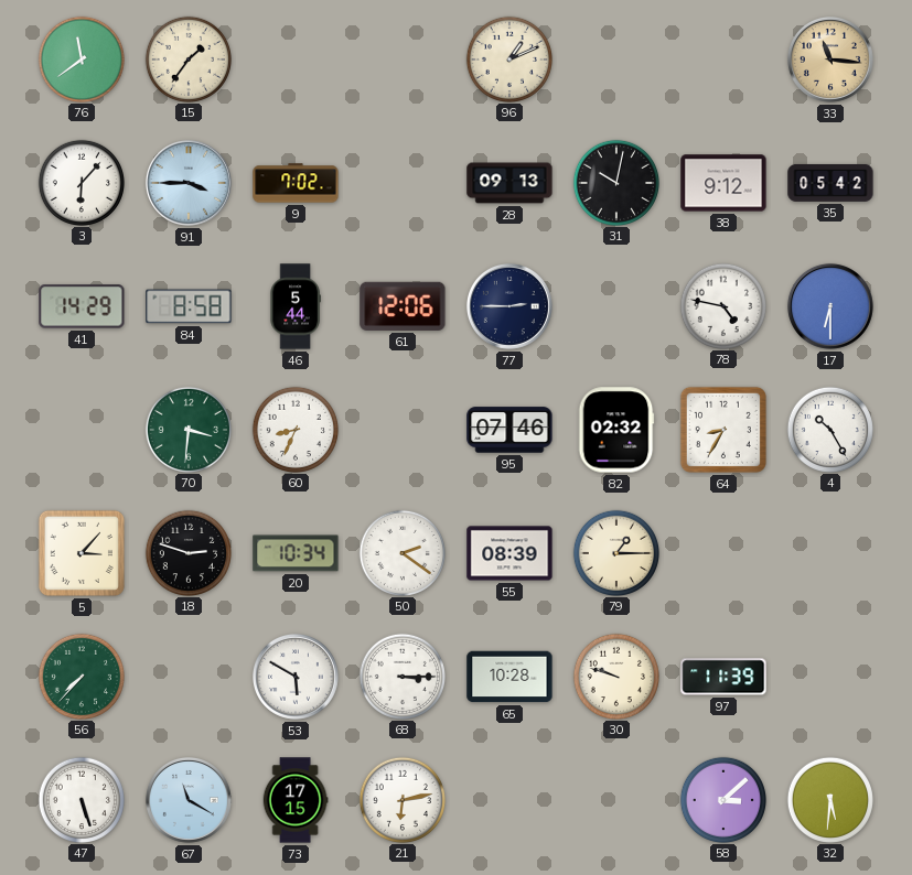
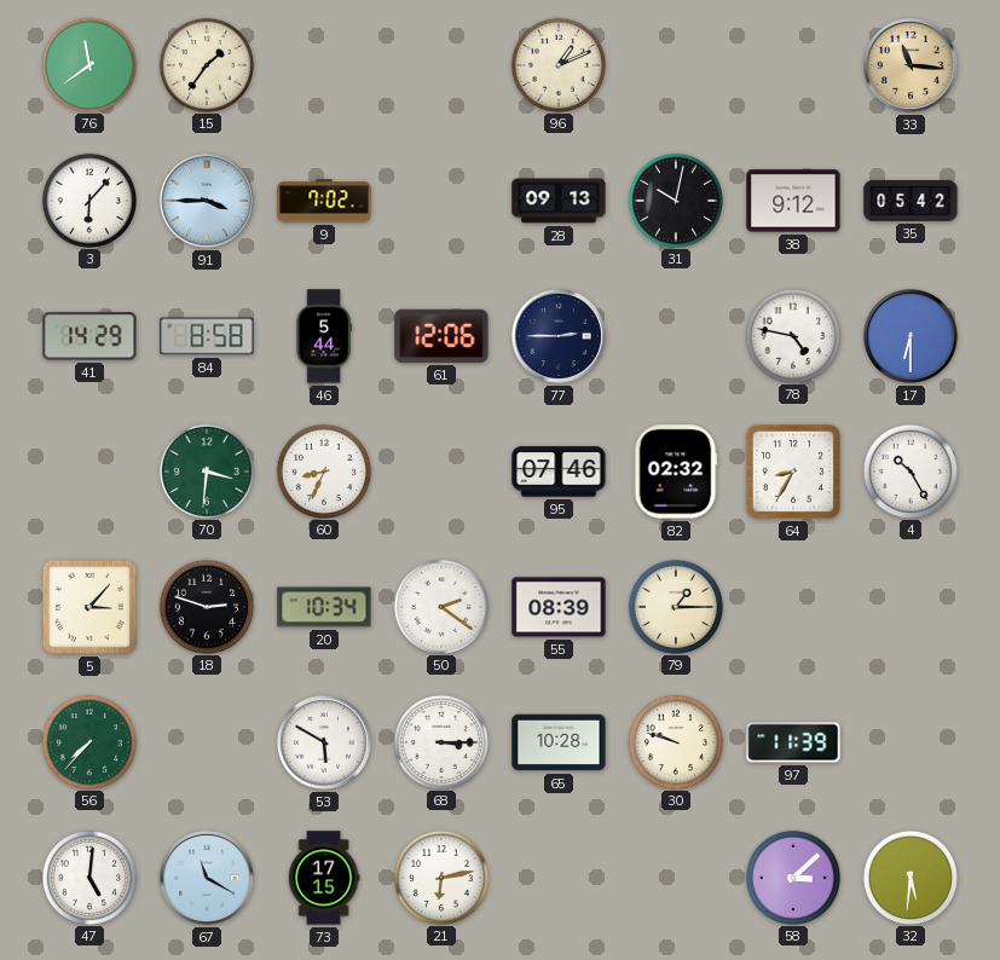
47: 5:27 -> 5:01
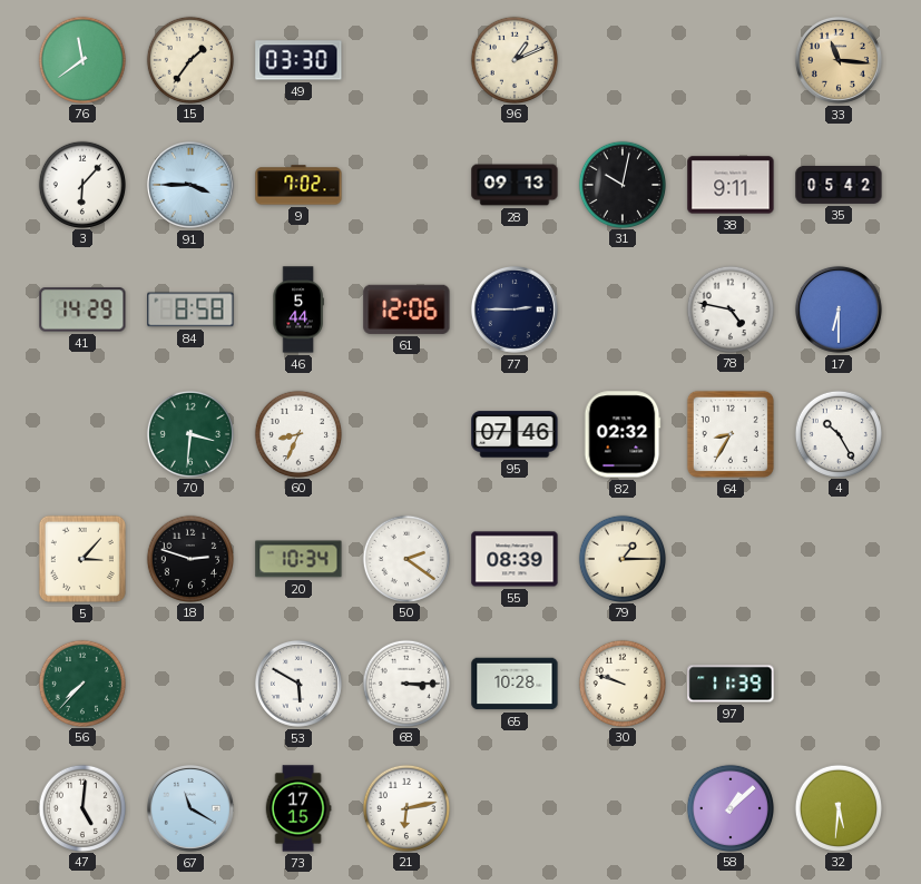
49: none -> 03:30
38: 9:12 -> 9:11
58: 3:08 -> 1:08
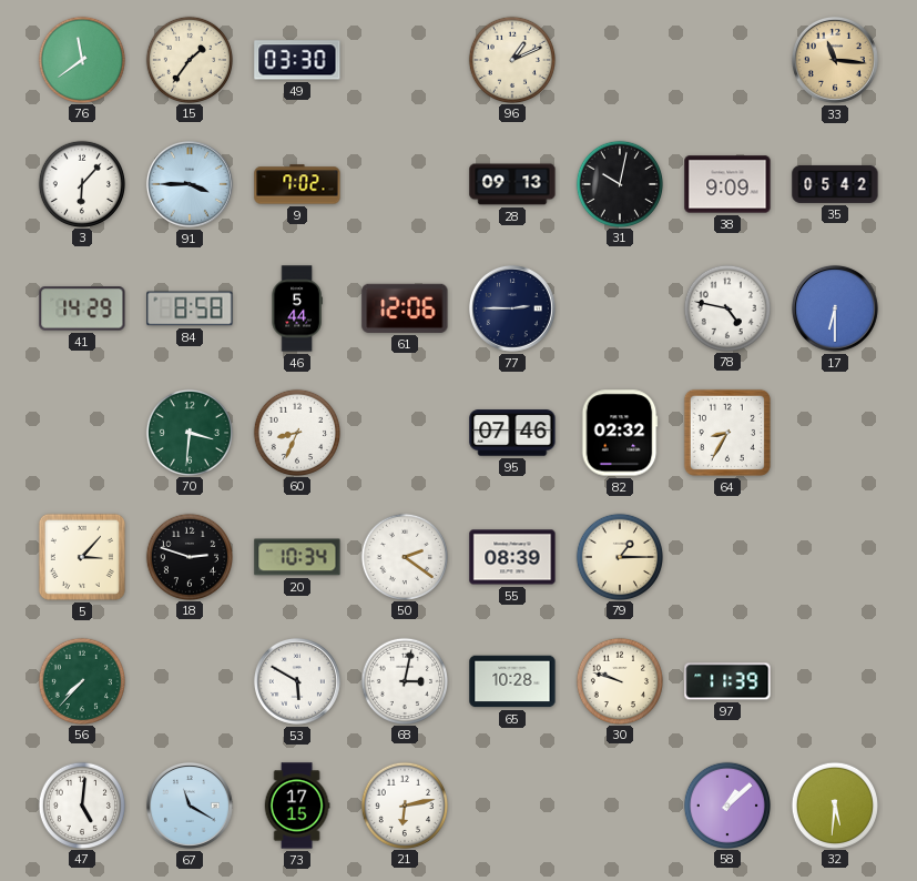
38: 9:11 -> 9:09
4: 10:25 -> none
68: 3:15 -> 3:02
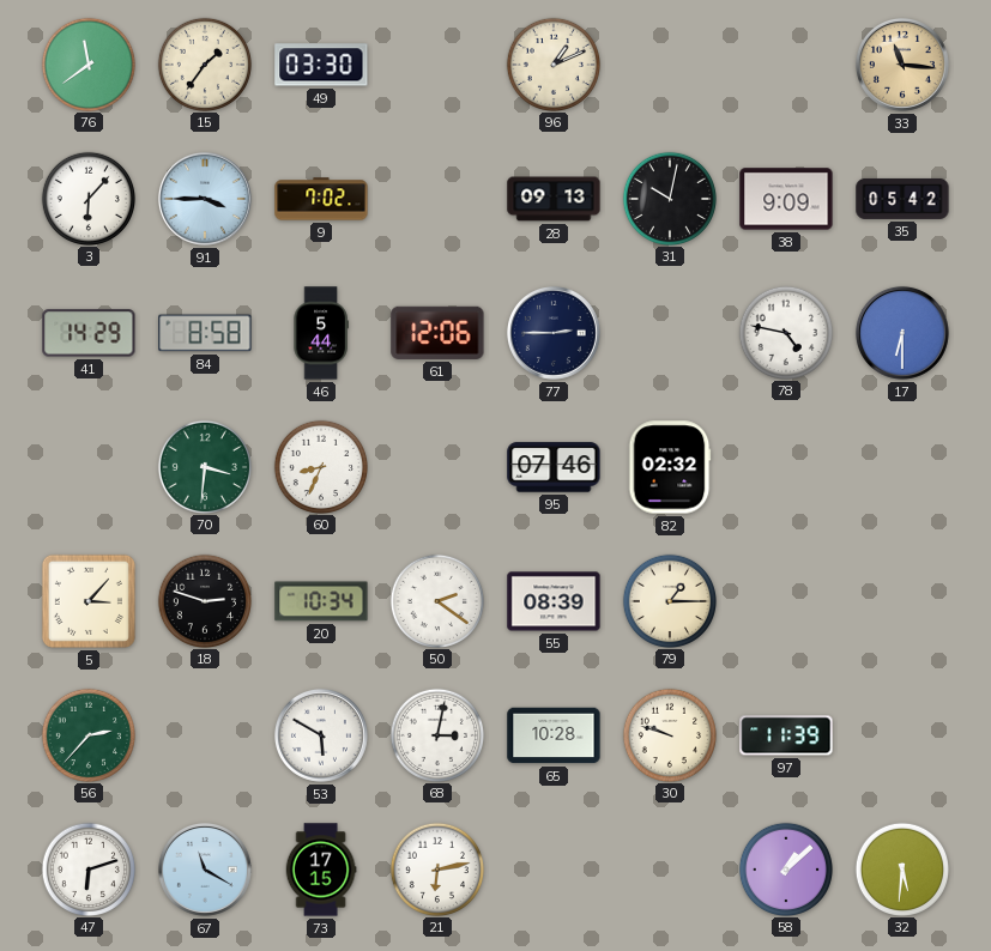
64: 8:35 -> none
56: 7:37 -> 2:37
47: 5:01 -> 6:12
